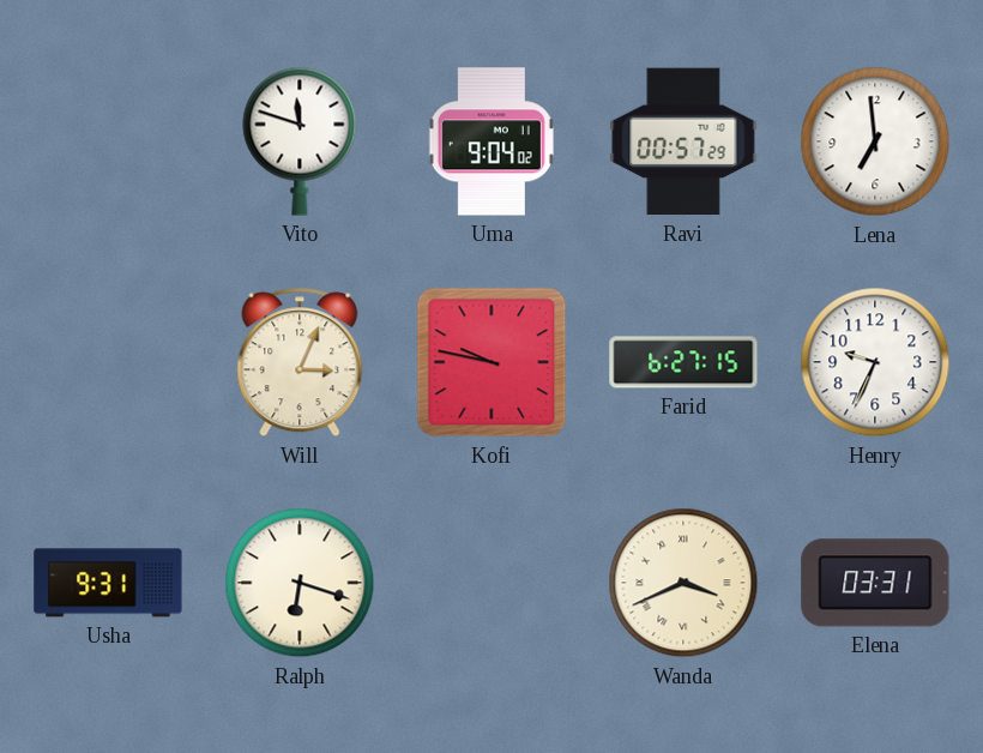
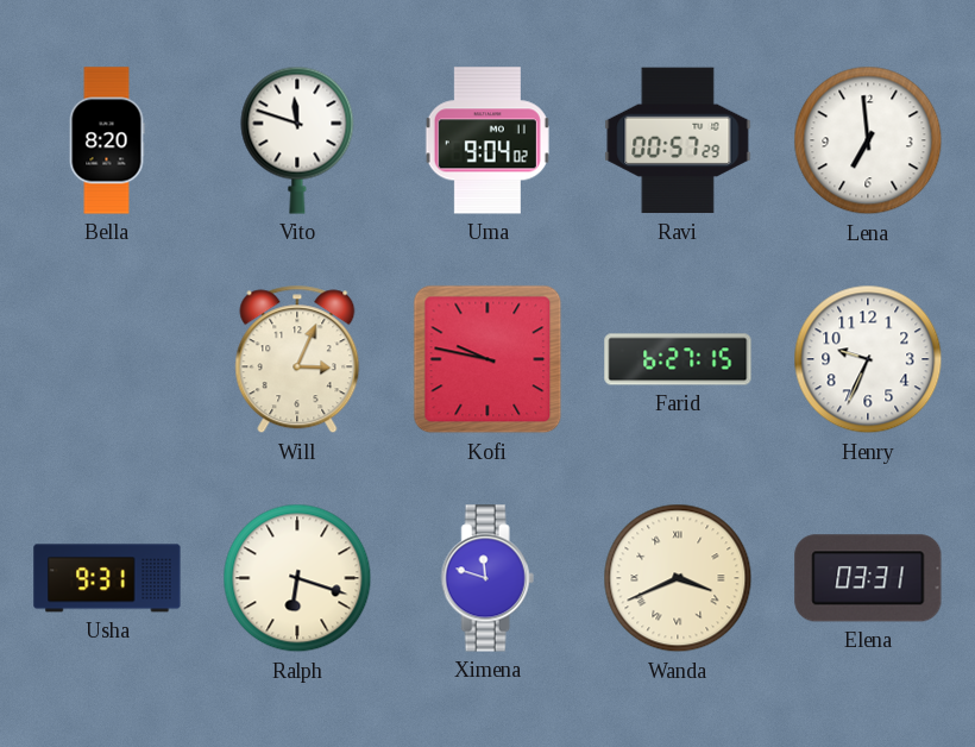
Bella: none -> 8:20
Ximena: none -> 11:48
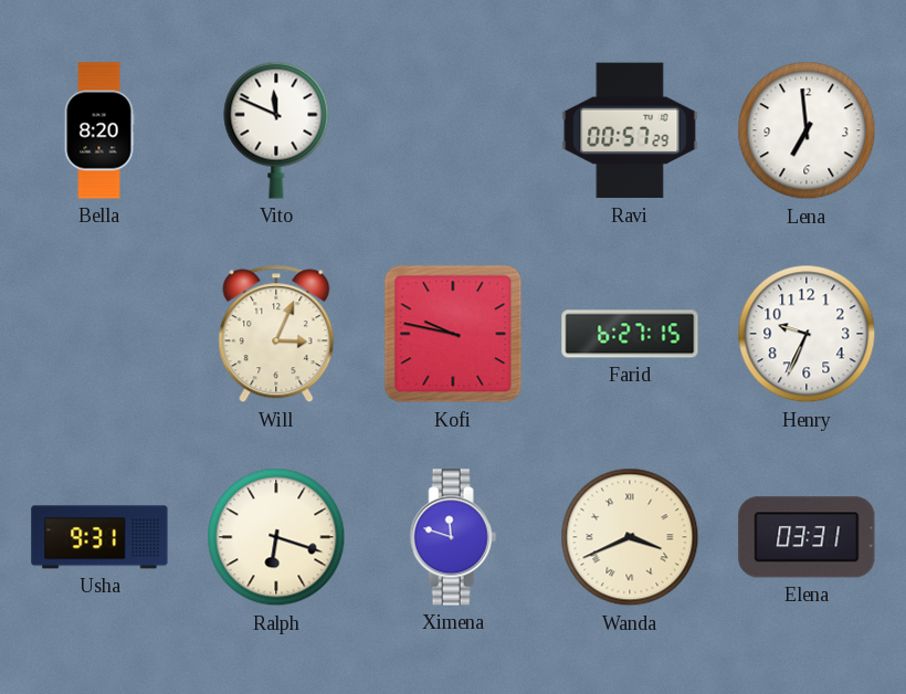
Vito: 11:48 -> 11:49
Uma: 9:04 -> none
